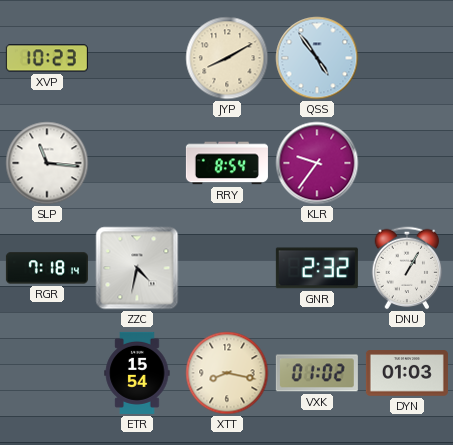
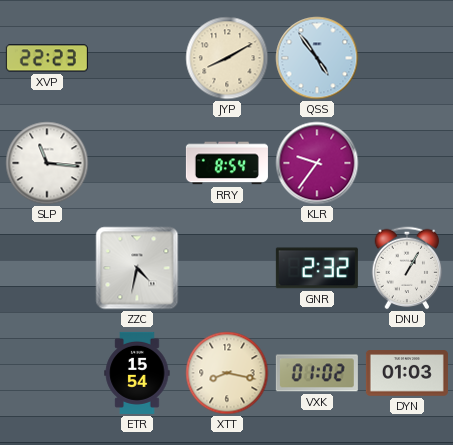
XVP: 10:23 -> 22:23
RGR: 7:18 -> none
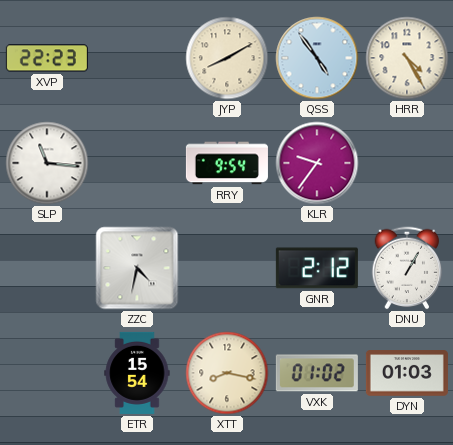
HRR: none -> 4:25
RRY: 8:54 -> 9:54
GNR: 2:32 -> 2:12
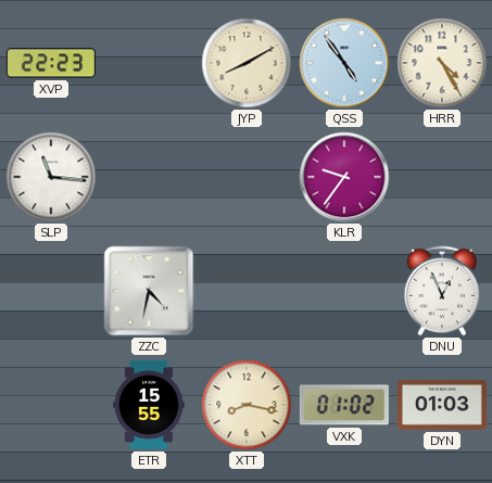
RRY: 9:54 -> none
GNR: 2:12 -> none
DNU: 1:05 -> 12:56
ETR: 15:54 -> 15:55
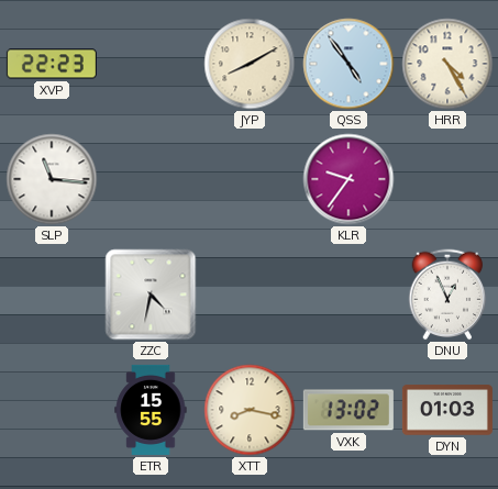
VXK: 01:02 -> 13:02
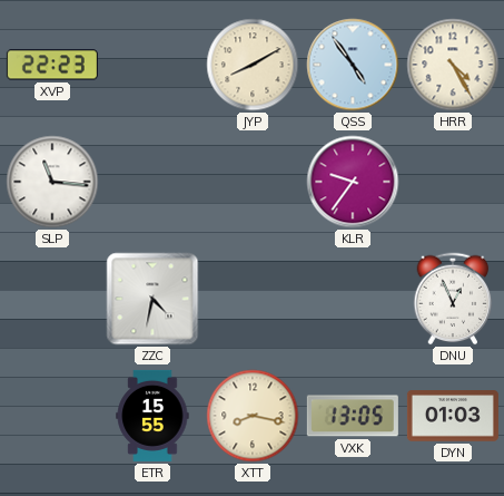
VXK: 13:02 -> 13:05
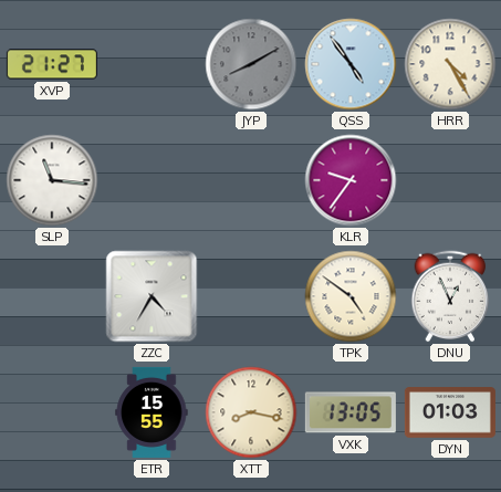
XVP: 22:23 -> 21:27
JYP dial: cream -> grey
ZZC: 4:32 -> 4:35
TPK: none -> 4:51
